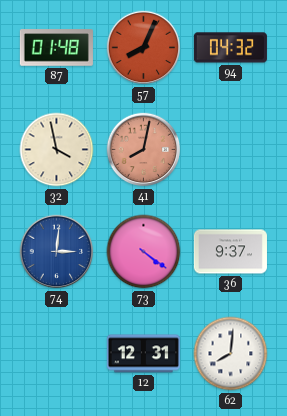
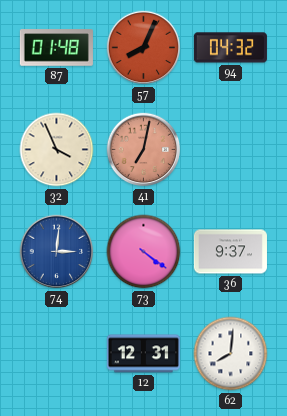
32: 3:58 -> 3:56
41: 8:02 -> 7:02
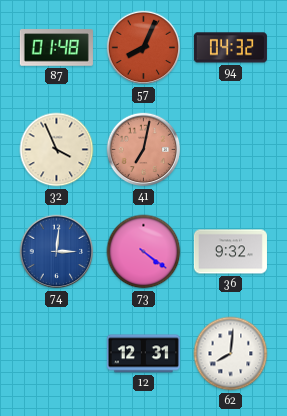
36: 9:37 -> 9:32
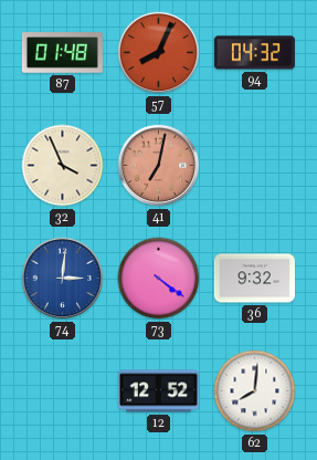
12: 12:31 -> 12:52
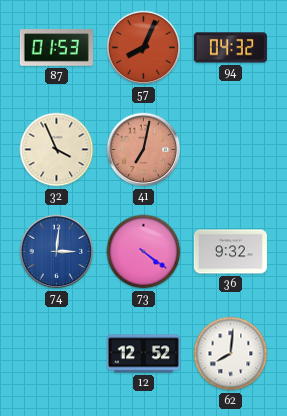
87: 01:48 -> 01:53
